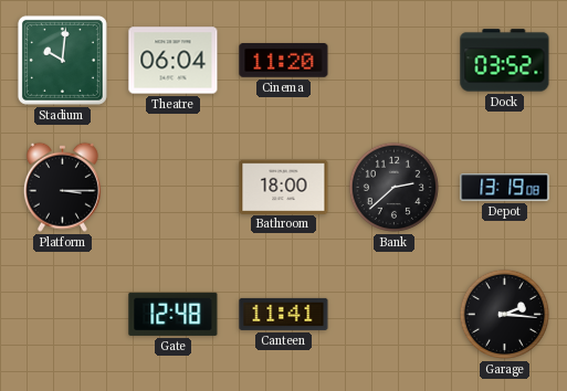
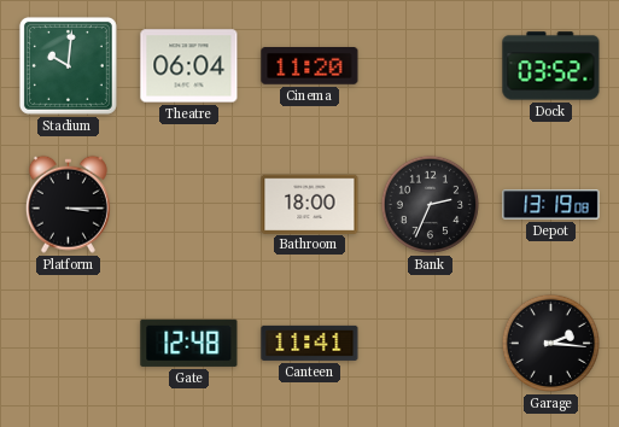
Bank: 2:38 -> 2:34
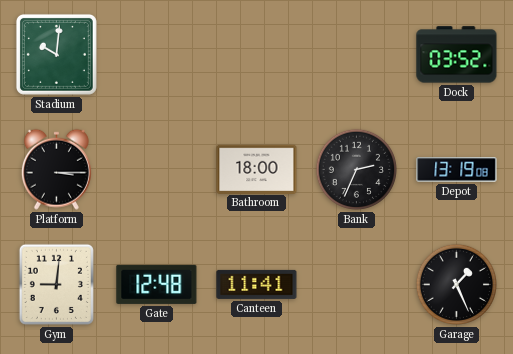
Theatre: 06:04 -> none
Cinema: 11:20 -> none
Gym: none -> 9:01
Garage: 2:16 -> 1:26
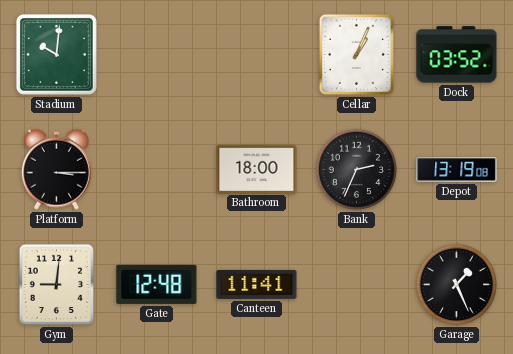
Cellar: none -> 1:04
